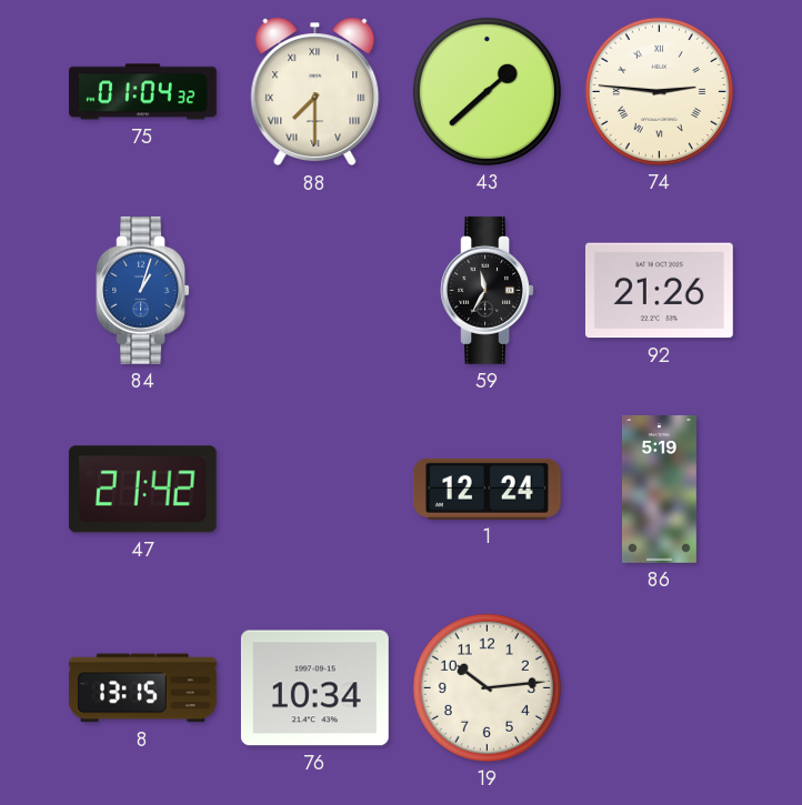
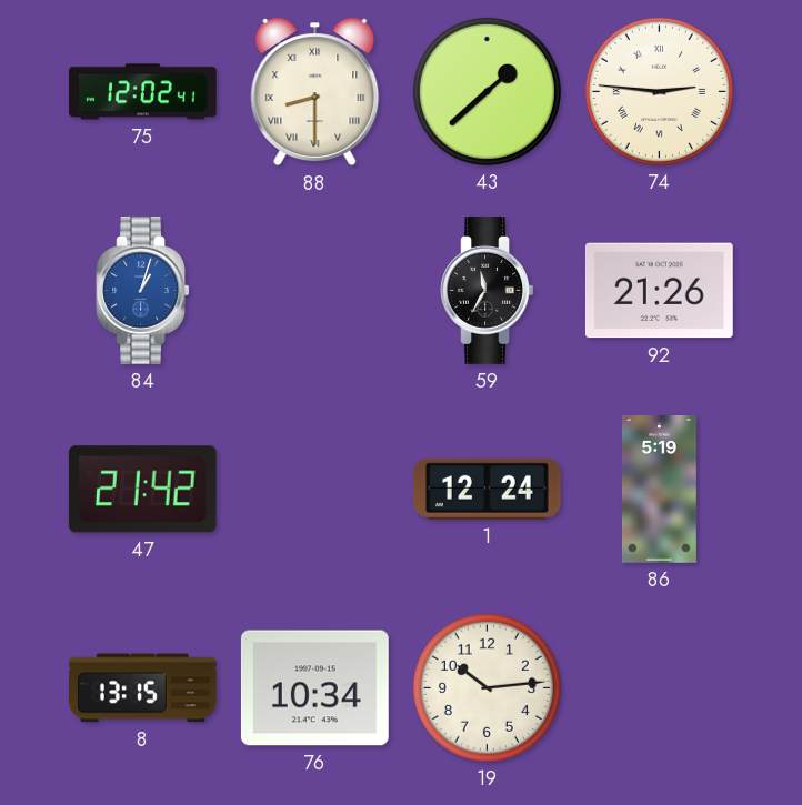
75: 01:04 -> 12:02
88: 7:30 -> 8:30
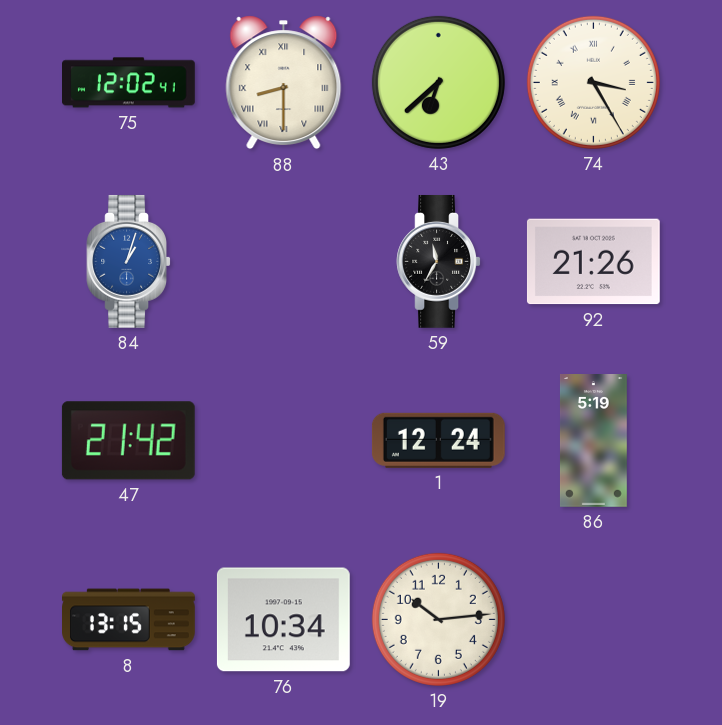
43: 1:38 -> 6:38
74: 2:46 -> 3:25
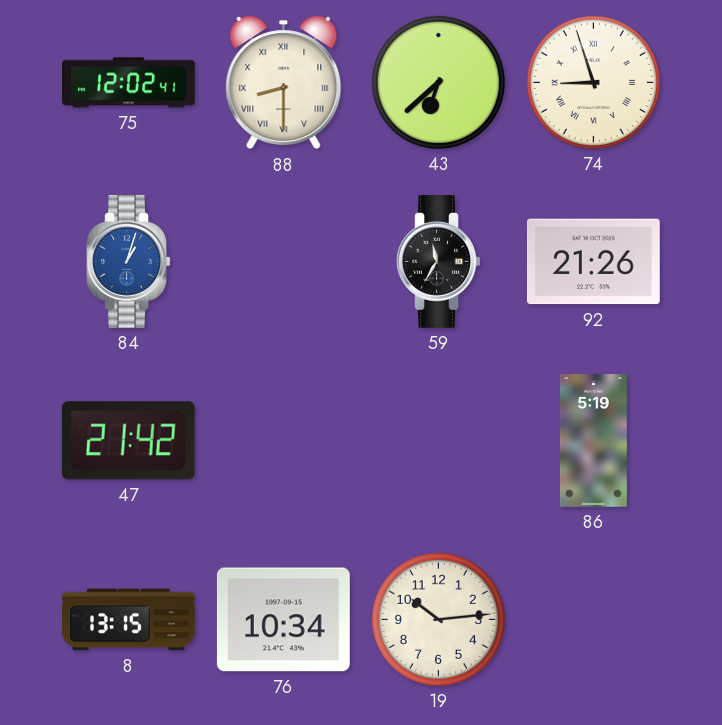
74: 3:25 -> 8:57
1: 12:24 -> none
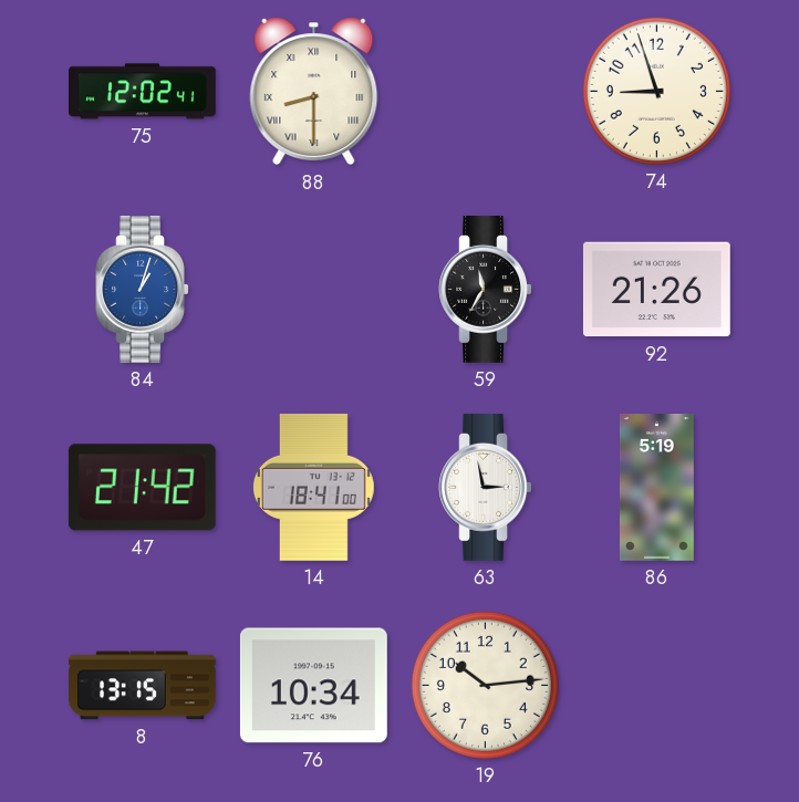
43: 6:38 -> none
74 numerals: Roman -> Arabic
14: none -> 18:41
63: none -> 2:58
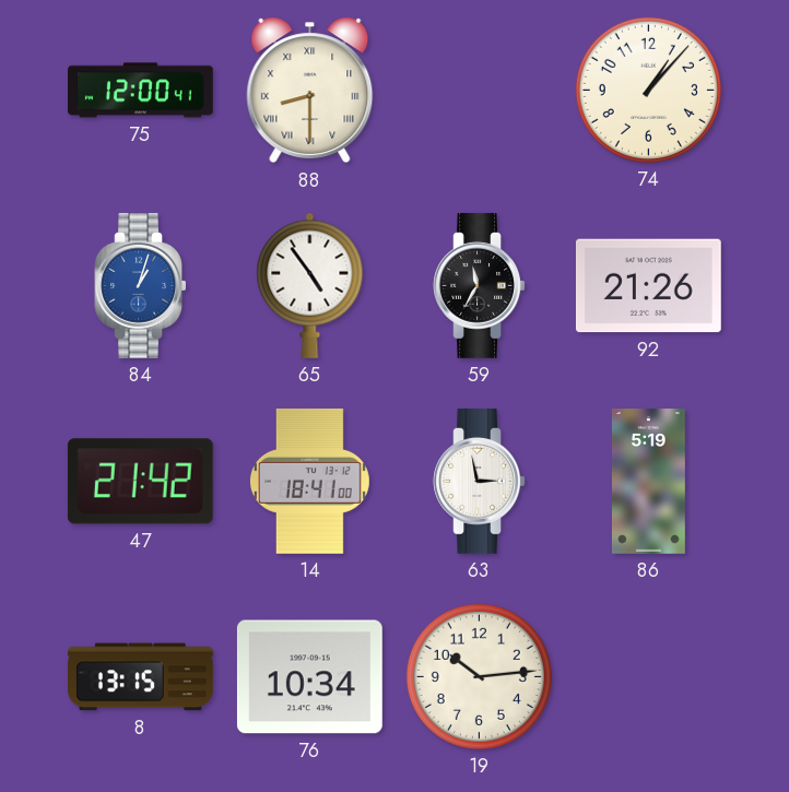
75: 12:02 -> 12:00
74: 8:57 -> 1:07
65: none -> 4:54
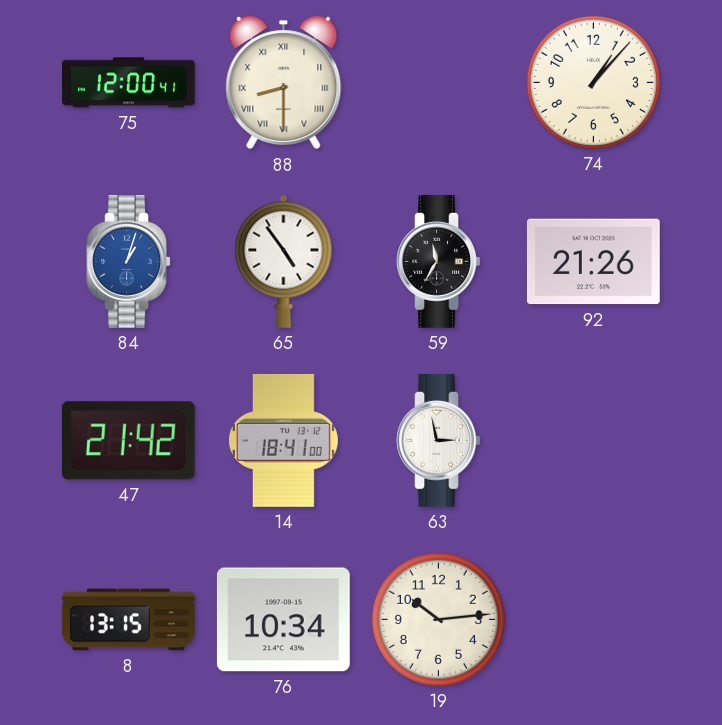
86: 5:19 -> none
